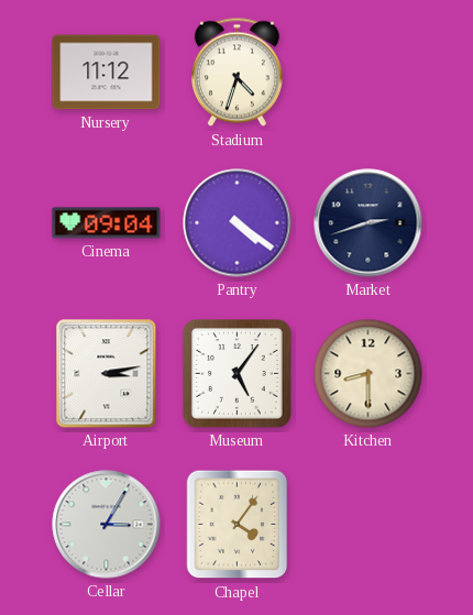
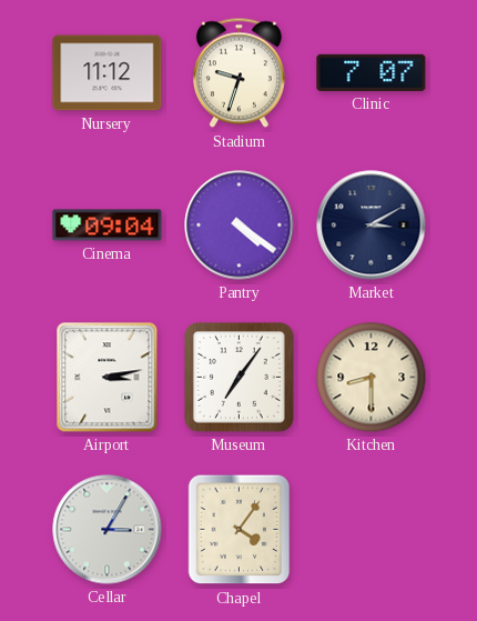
Stadium: 4:33 -> 9:33
Clinic: none -> 7:07
Market: 2:42 -> 3:10
Museum: 5:06 -> 7:06
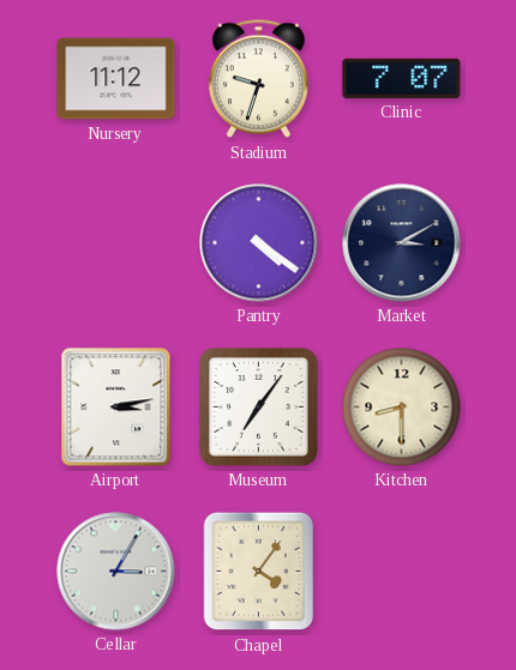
Cinema: 09:04 -> none
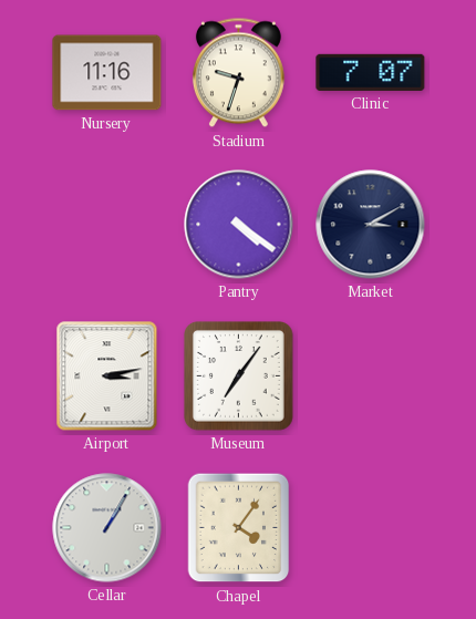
Nursery: 11:12 -> 11:16
Kitchen: 8:30 -> none
Cellar: 3:05 -> 1:05
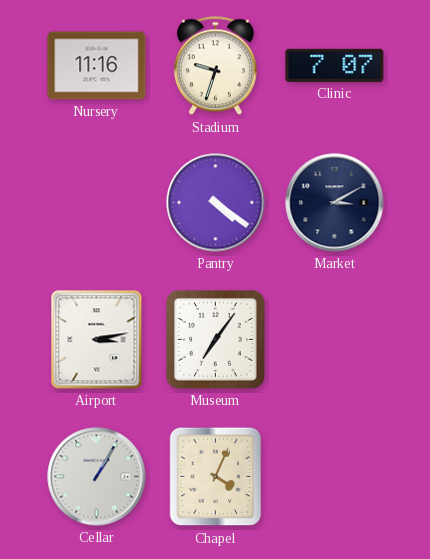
Chapel: 4:06 -> 4:04
